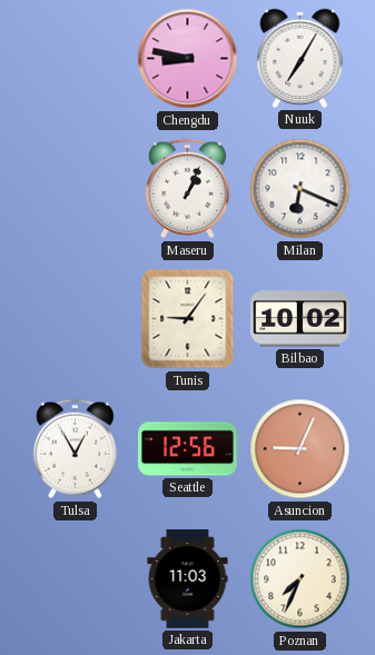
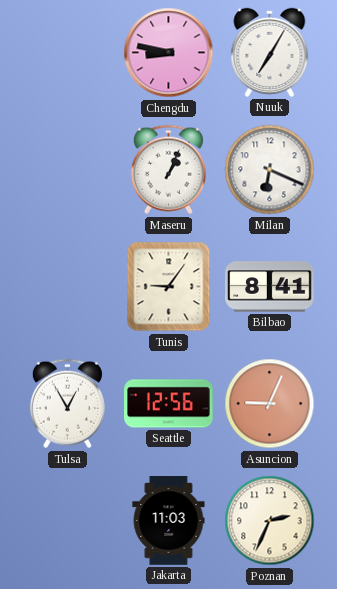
Bilbao: 10:02 -> 8:41
Poznan: 7:34 -> 2:34
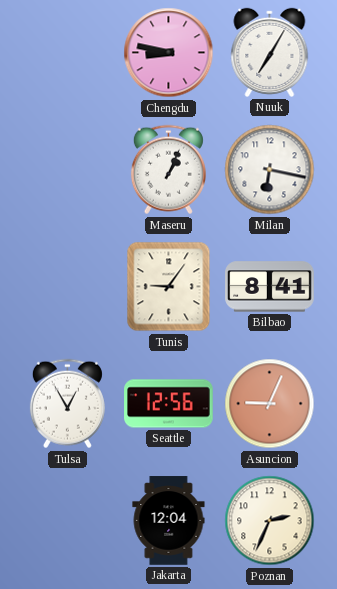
Milan: 6:19 -> 6:17
Jakarta: 11:03 -> 12:04
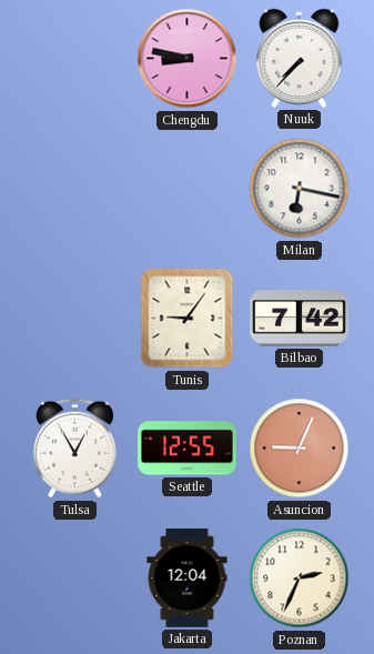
Nuuk: 7:05 -> 7:37
Maseru: 1:04 -> none
Bilbao: 8:41 -> 7:42
Seattle: 12:56 -> 12:55
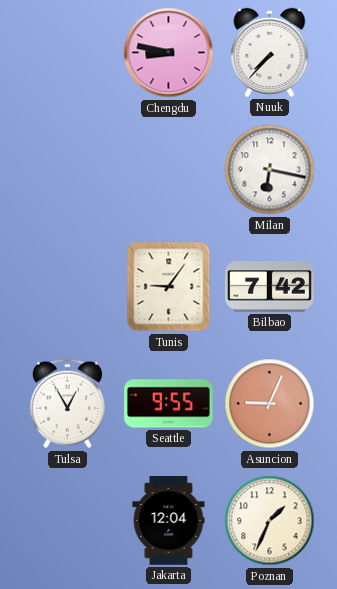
Seattle: 12:55 -> 9:55
Poznan: 2:34 -> 1:34
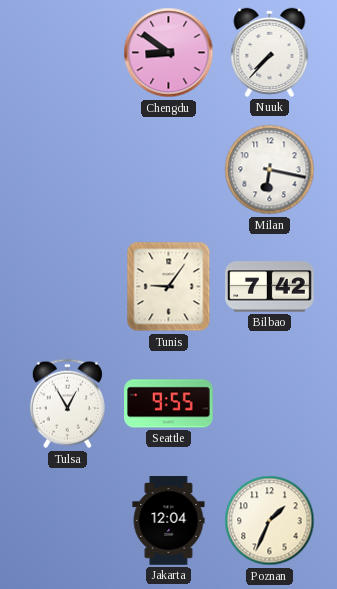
Chengdu: 8:47 -> 8:51
Asuncion: 9:04 -> none
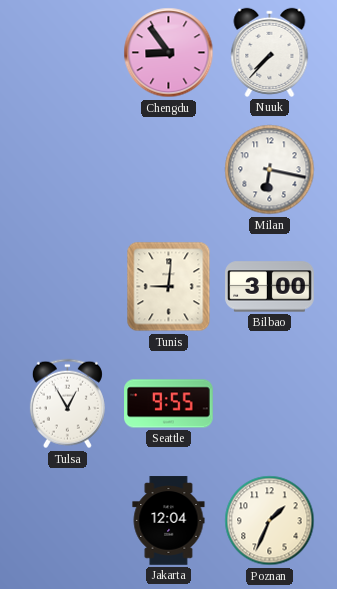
Chengdu: 8:51 -> 8:54
Tunis: 9:06 -> 9:01
Bilbao: 7:42 -> 3:00
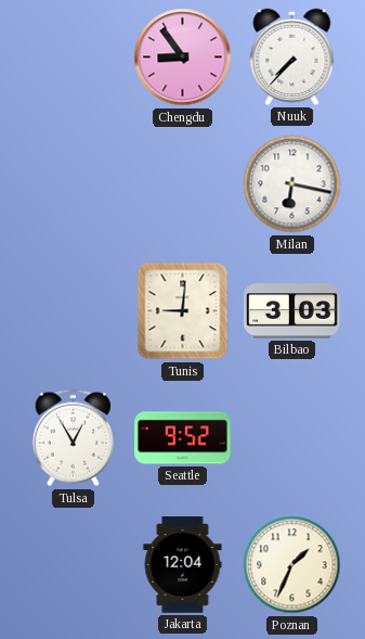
Bilbao: 3:00 -> 3:03
Seattle: 9:55 -> 9:52
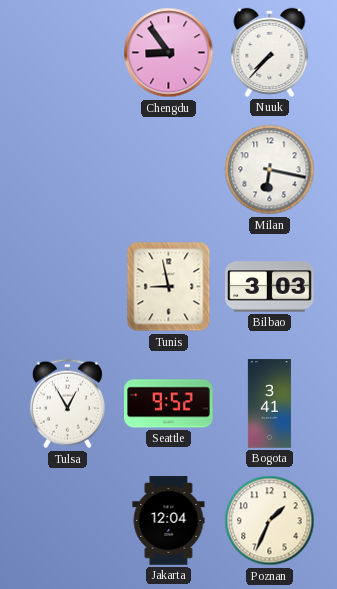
Tunis: 9:01 -> 8:58
Bogota: none -> 3:41
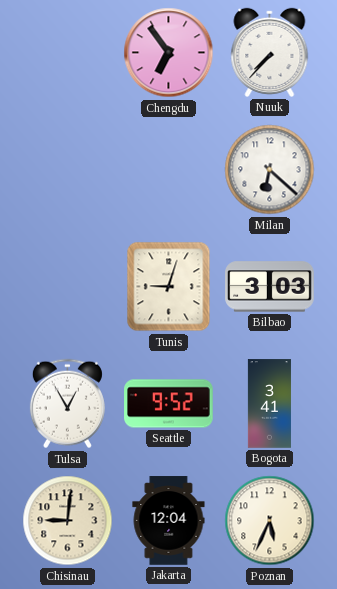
Chengdu: 8:54 -> 6:54
Milan: 6:17 -> 6:22
Tunis: 8:58 -> 9:03
Chisinau: none -> 9:01
Poznan: 1:34 -> 5:34
